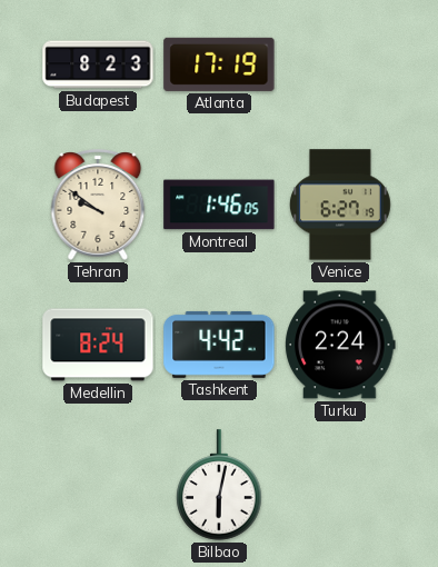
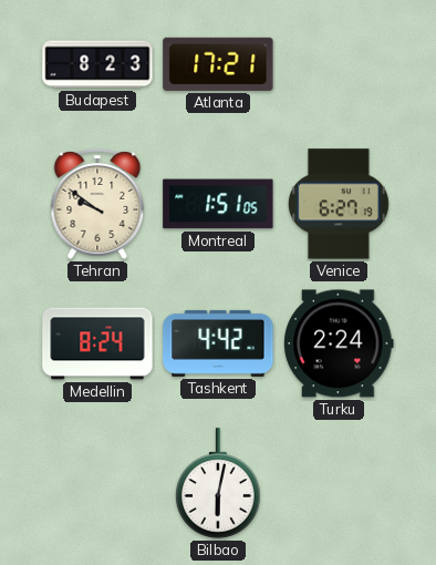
Atlanta: 17:19 -> 17:21
Montreal: 1:46 -> 1:51
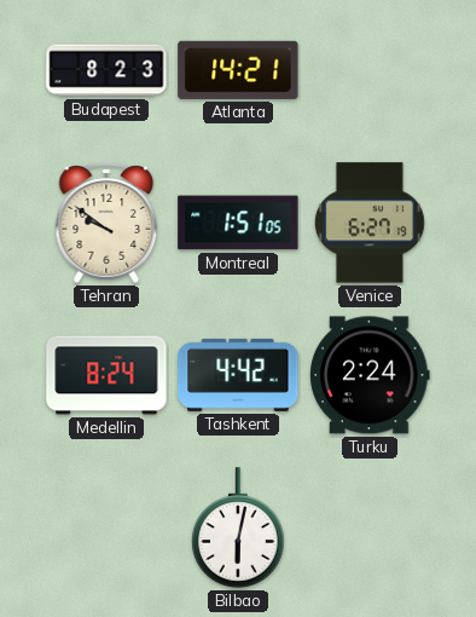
Atlanta: 17:21 -> 14:21
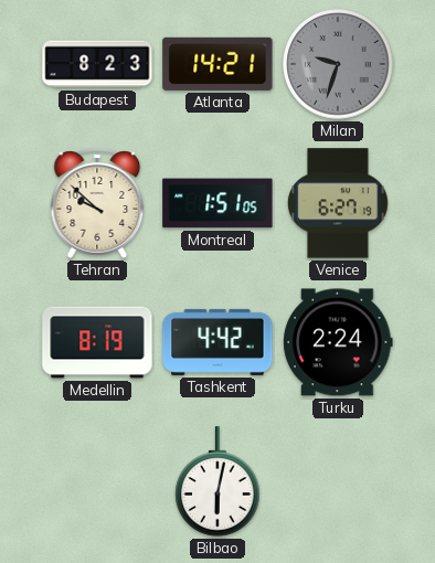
Milan: none -> 9:33
Tehran: 9:51 -> 9:52
Medellin: 8:24 -> 8:19
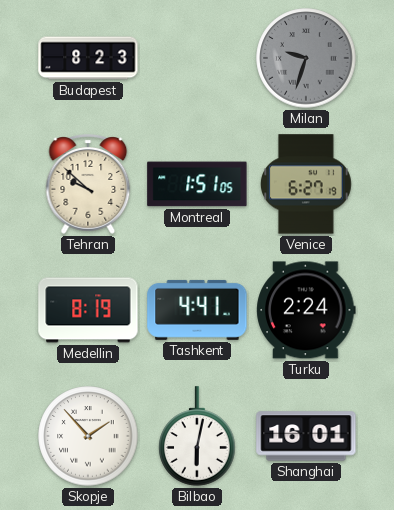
Atlanta: 14:21 -> none
Tashkent: 4:42 -> 4:41
Skopje: none -> 1:53
Shanghai: none -> 16:01
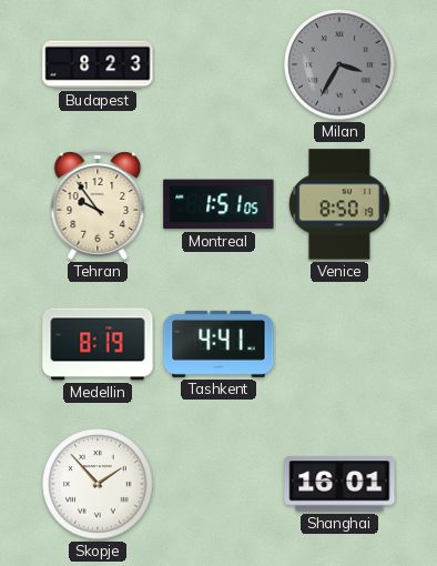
Milan: 9:33 -> 3:35
Tehran: 9:52 -> 9:54
Venice: 6:27 -> 8:50
Turku: 2:24 -> none
Bilbao: 6:02 -> none
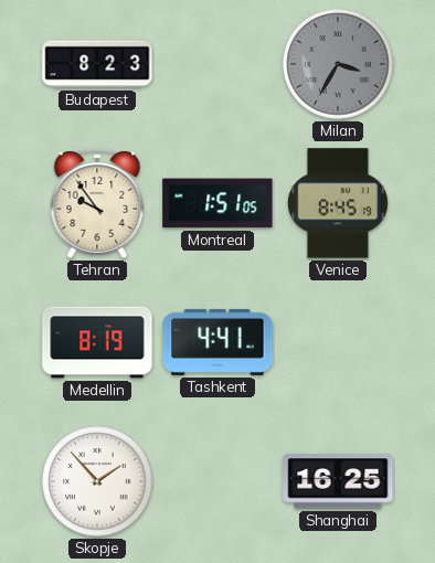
Venice: 8:50 -> 8:45
Shanghai: 16:01 -> 16:25
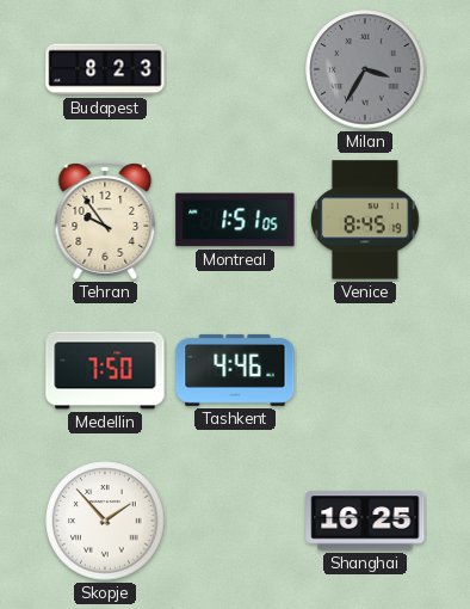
Medellin: 8:19 -> 7:50
Tashkent: 4:41 -> 4:46
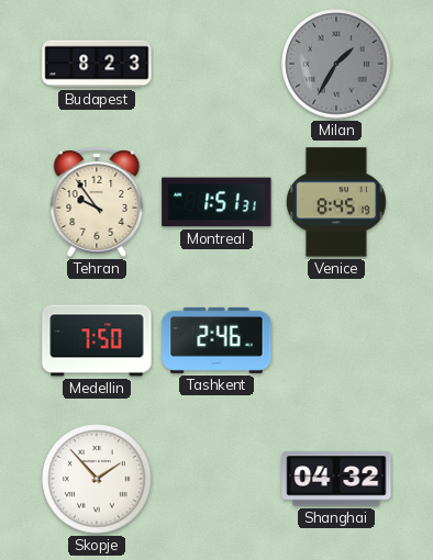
Milan: 3:35 -> 1:35
Montreal: 1:51:05 -> 1:51:31
Tashkent: 4:46 -> 2:46
Shanghai: 16:25 -> 04:32
